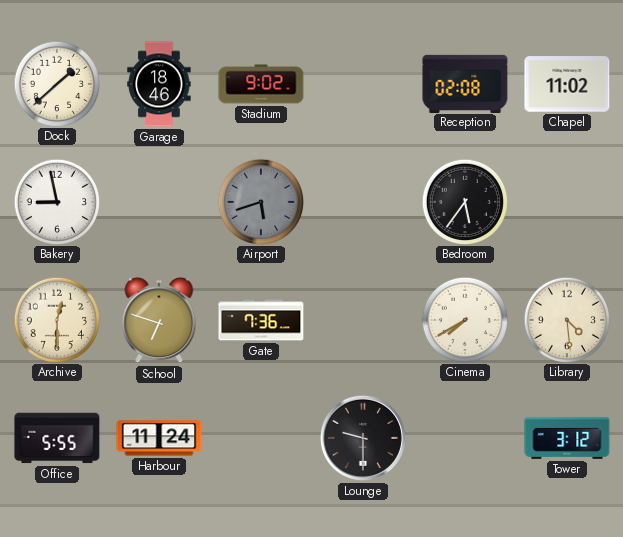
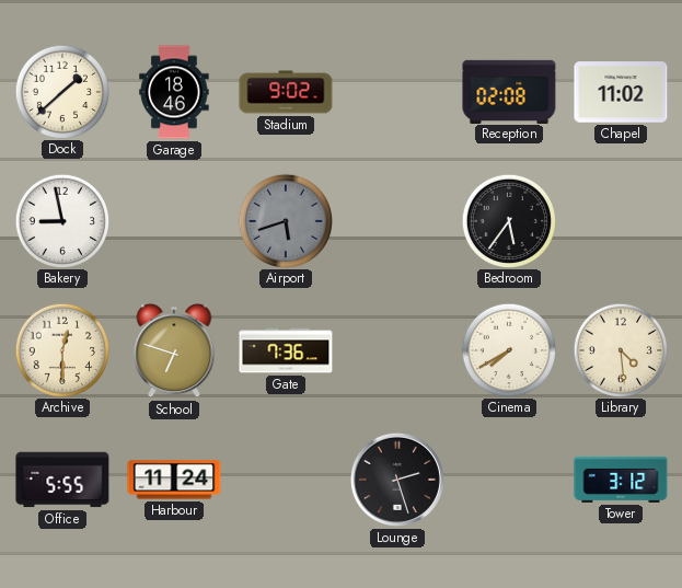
Lounge: 9:30 -> 2:27
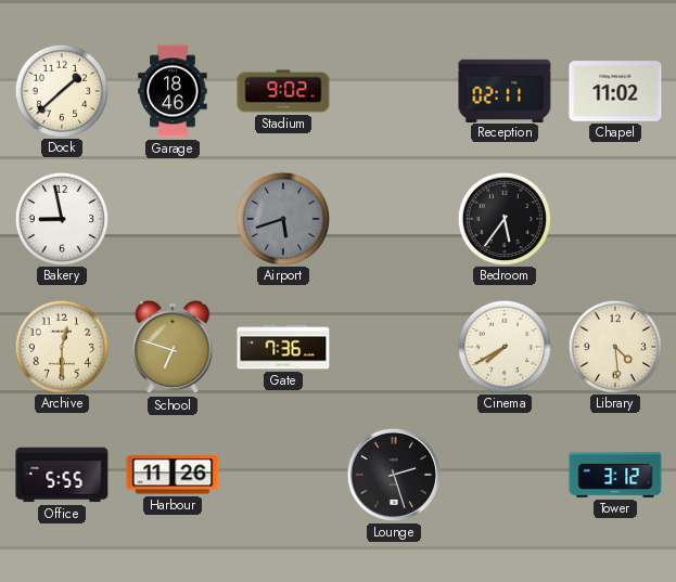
Reception: 02:08 -> 02:11
Harbour: 11:24 -> 11:26
